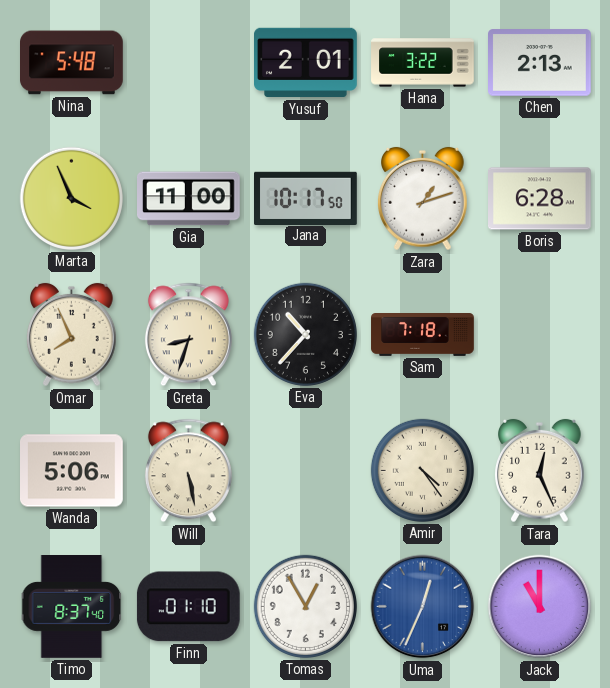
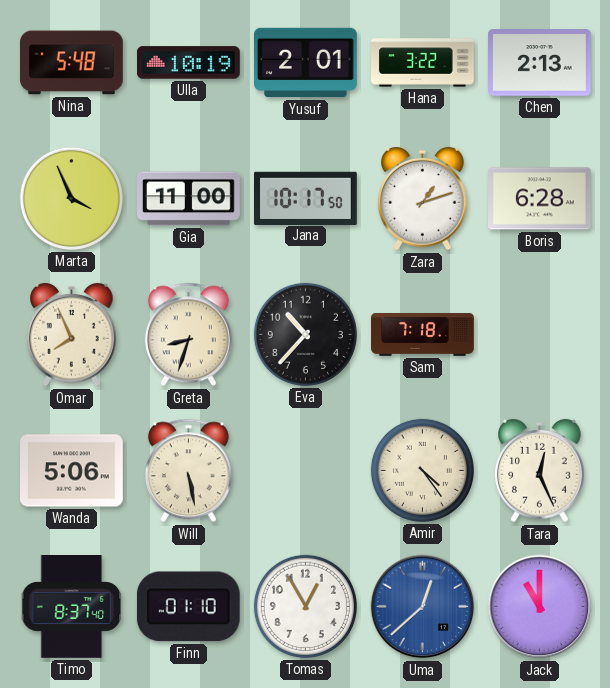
Ulla: none -> 10:19
Uma: 12:34 -> 12:38
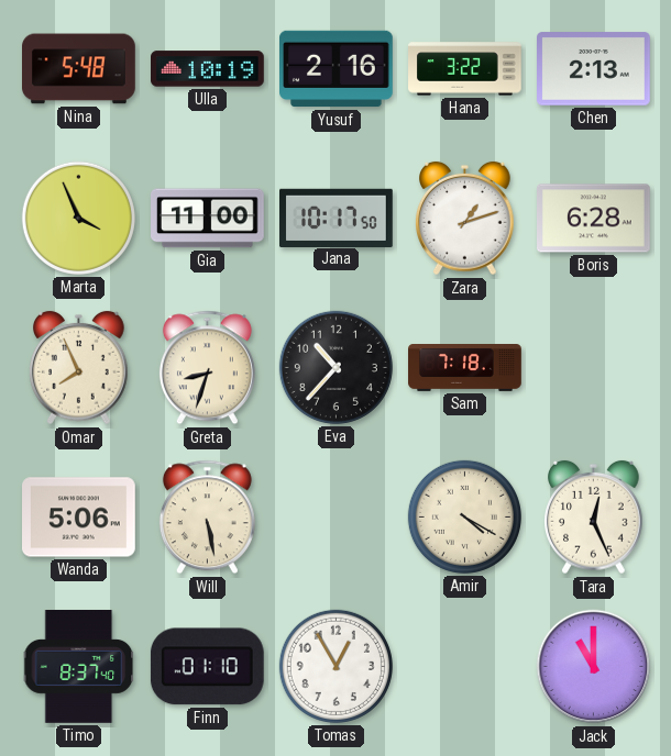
Yusuf: 2:01 -> 2:16
Amir: 4:24 -> 4:20
Uma: 12:38 -> none
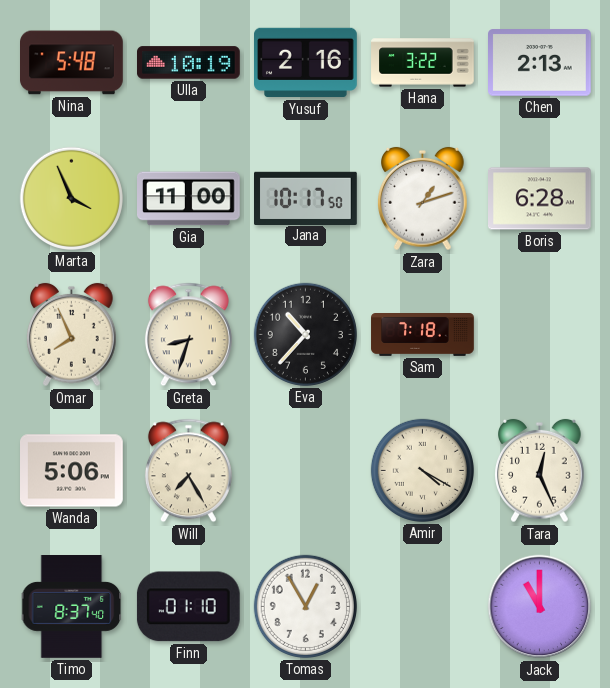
Will: 5:28 -> 7:25
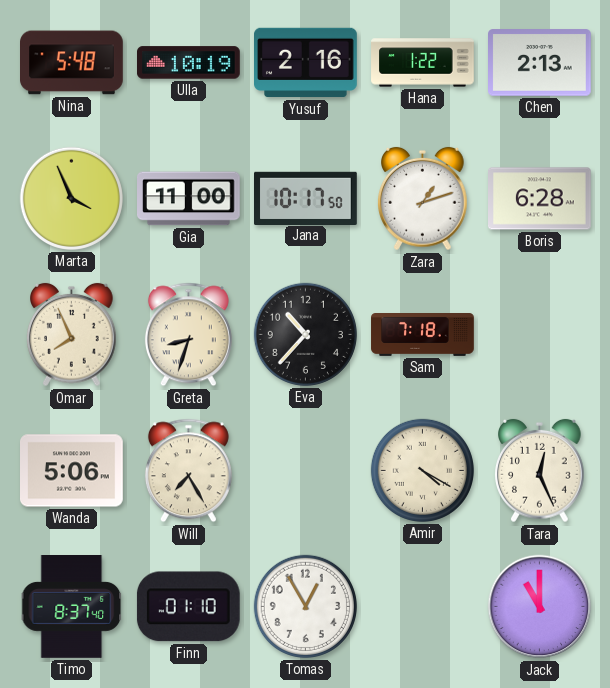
Hana: 3:22 -> 1:22
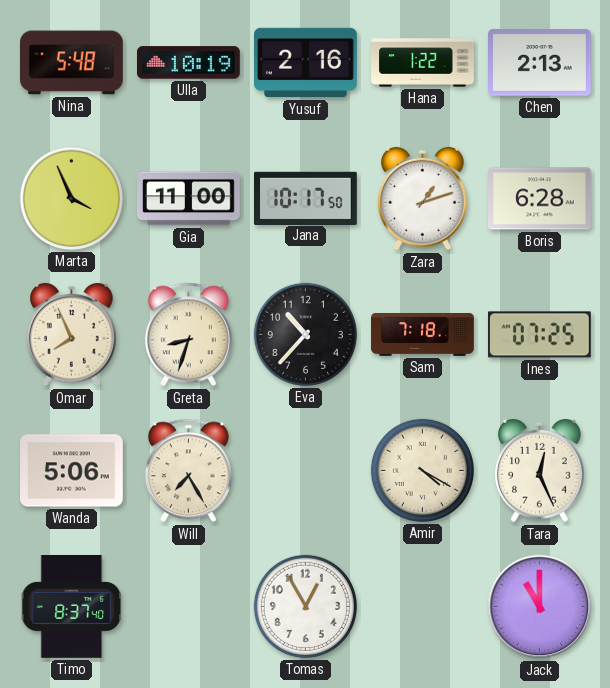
Ines: none -> 07:25
Finn: 01:10 -> none
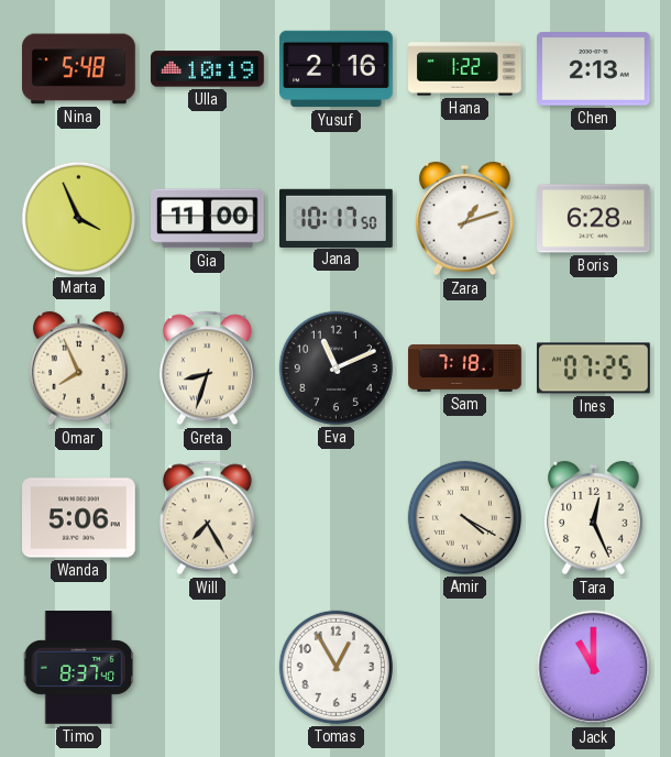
Eva: 10:37 -> 11:11
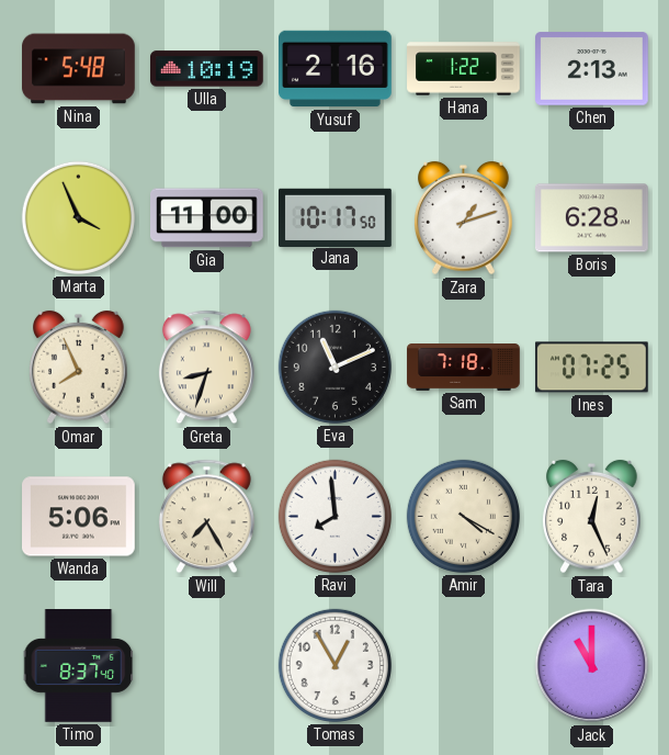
Ravi: none -> 7:59
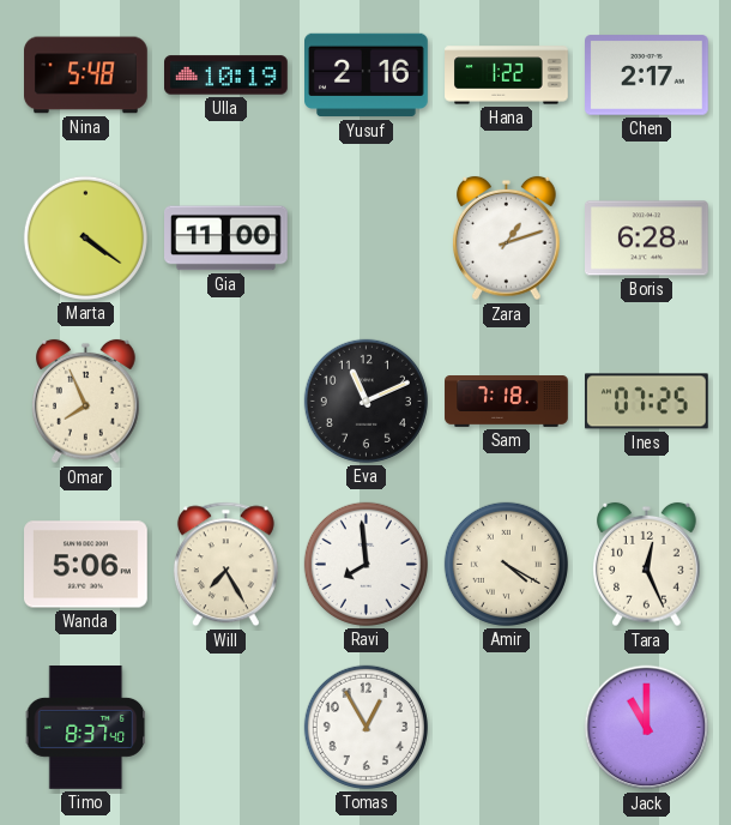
Chen: 2:13 -> 2:17
Marta: 3:56 -> 4:21
Jana: 10:17 -> none
Greta: 8:33 -> none
